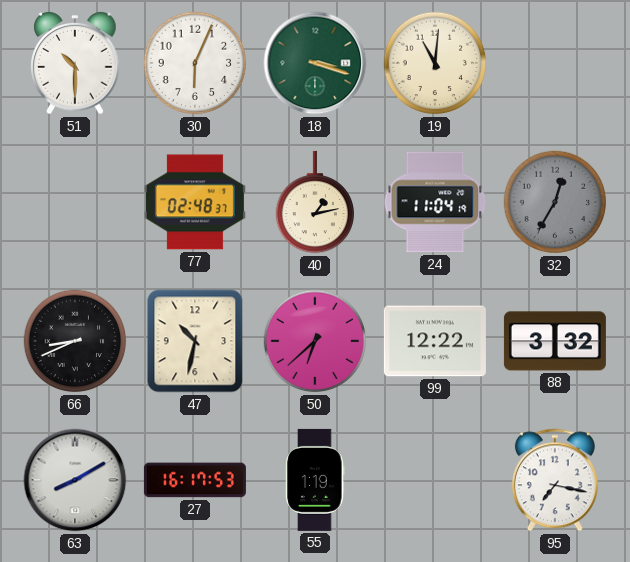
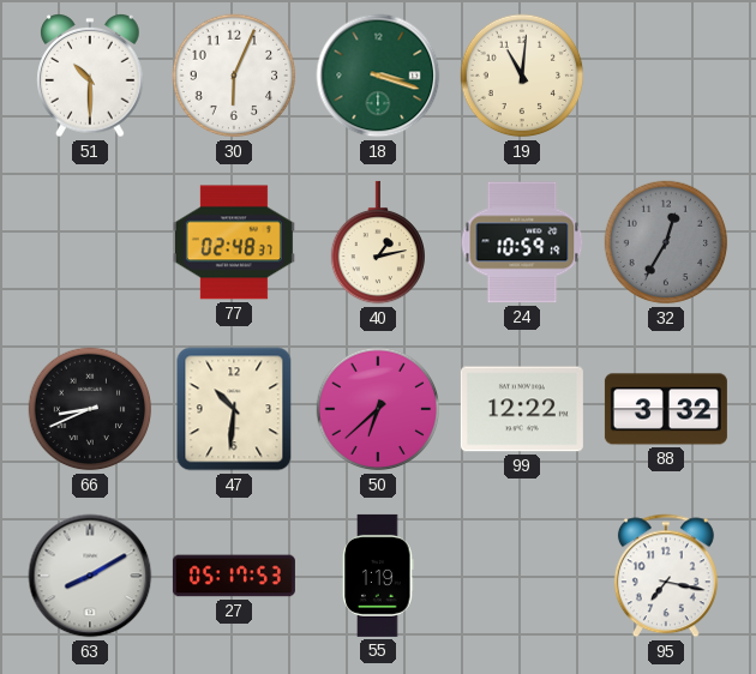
24: 11:04 -> 10:59
47: 10:32 -> 10:31
27: 16:17 -> 05:17
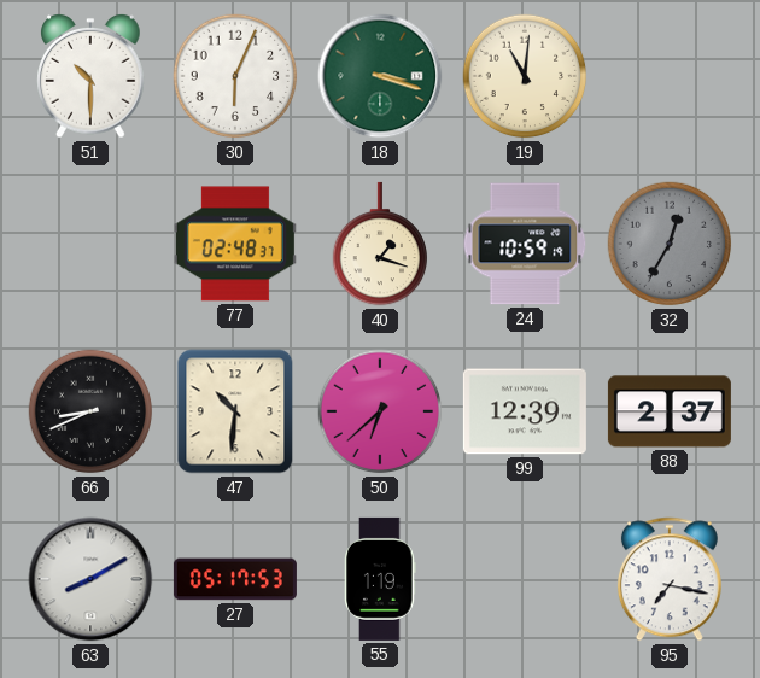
40: 1:13 -> 1:18
99: 12:22 -> 12:39
88: 3:32 -> 2:37
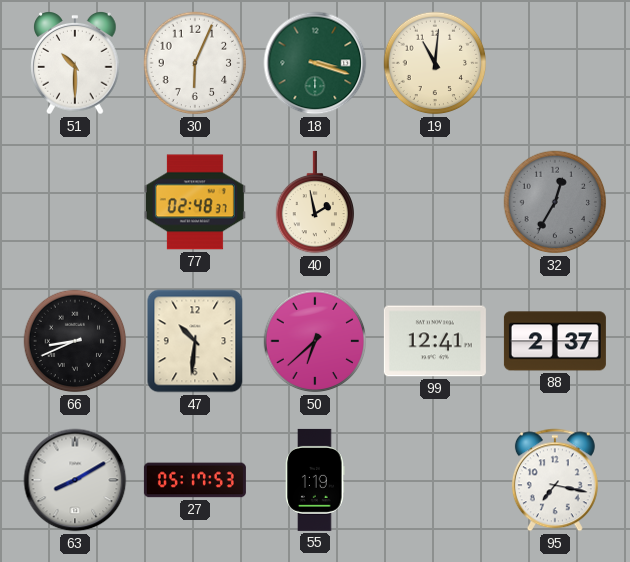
40: 1:18 -> 1:58
24: 10:59 -> none
99: 12:39 -> 12:41
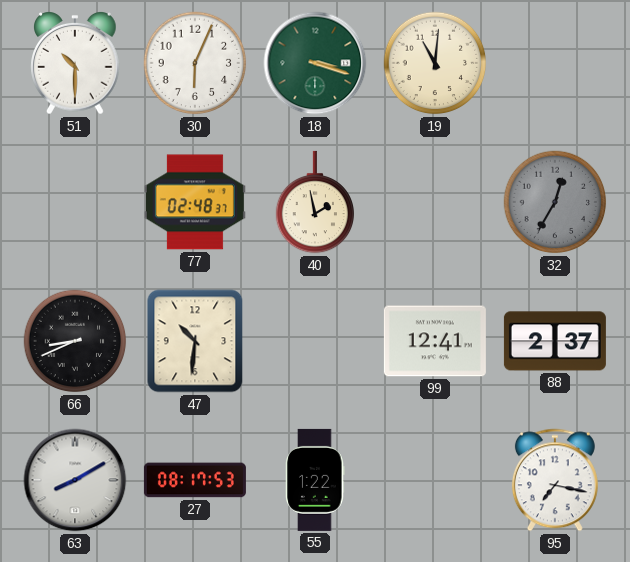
50: 6:38 -> none
27: 05:17 -> 08:17
55: 1:19 -> 1:22
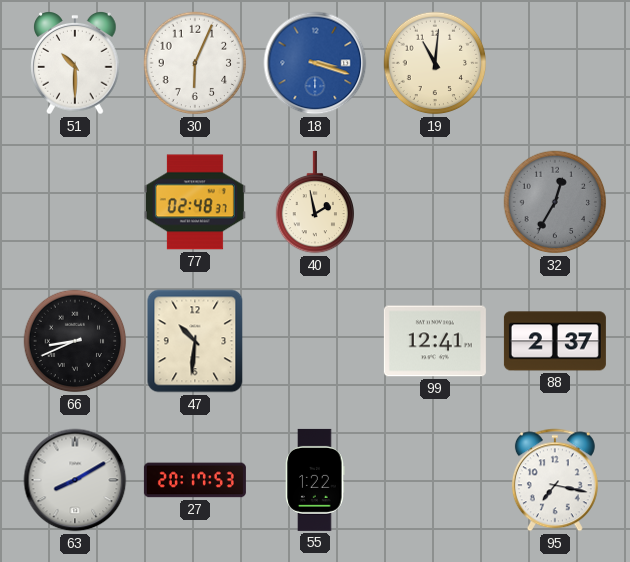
18 dial: green -> blue
27: 08:17 -> 20:17
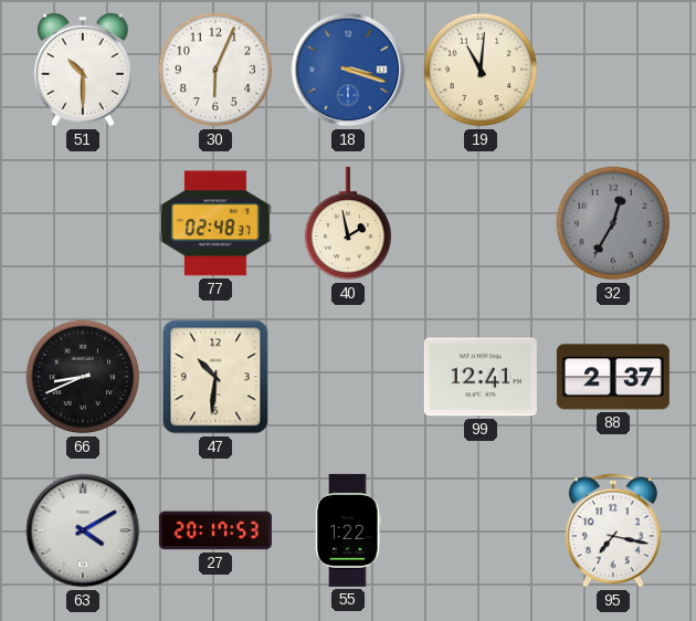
63: 8:10 -> 4:10
